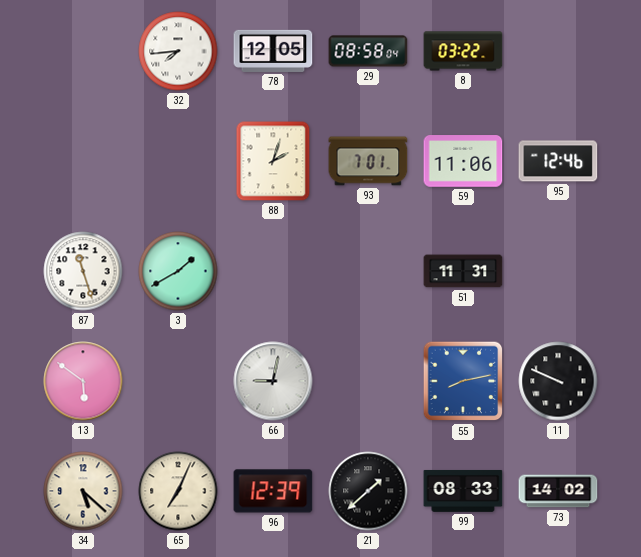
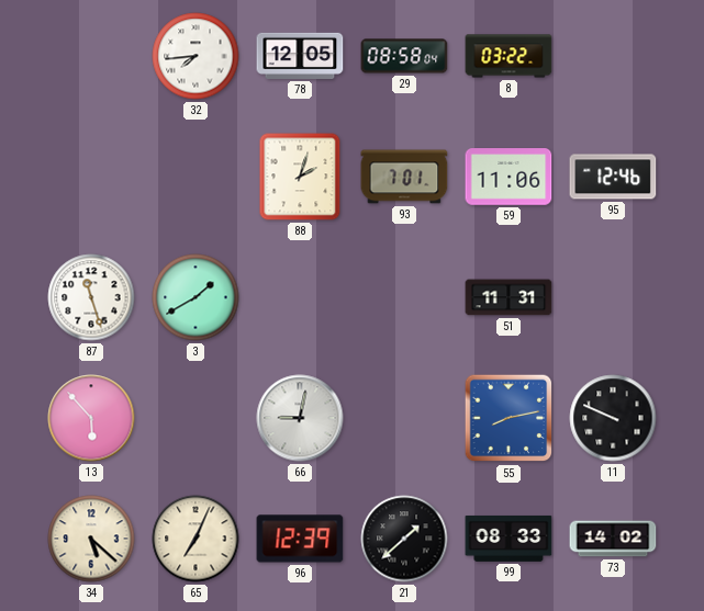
13: 5:51 -> 5:53
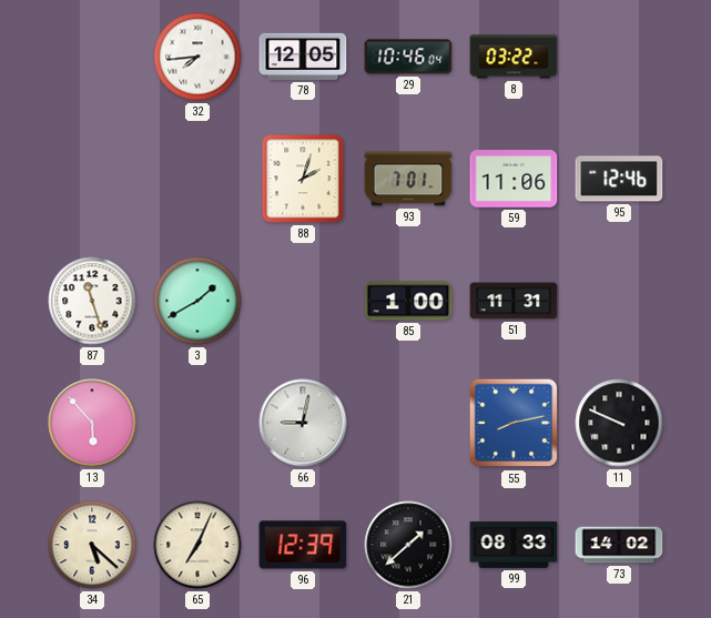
29: 08:58 -> 10:46
85: none -> 1:00
